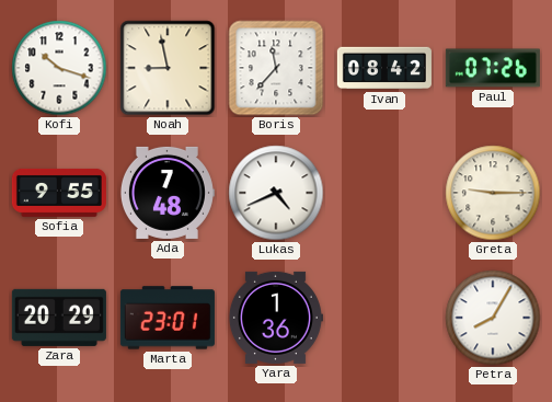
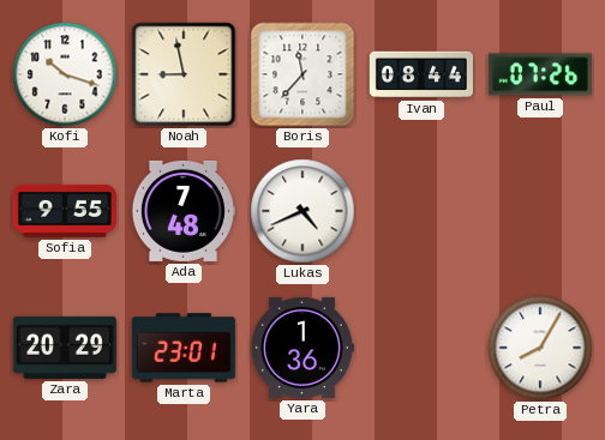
Ivan: 08:42 -> 08:44
Greta: 9:15 -> none
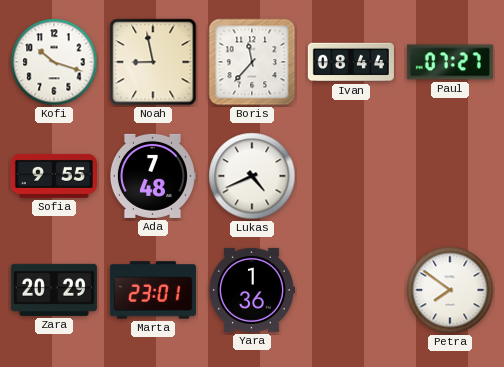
Paul: 07:26 -> 07:27
Petra: 8:05 -> 7:51
